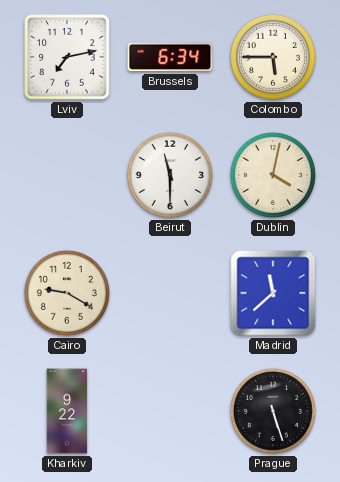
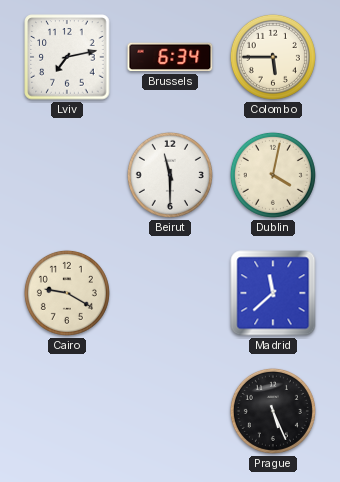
Kharkiv: 9:22 -> none
Prague: 5:27 -> 5:26
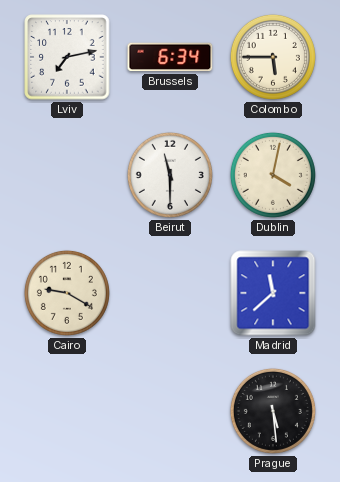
Prague: 5:26 -> 5:29
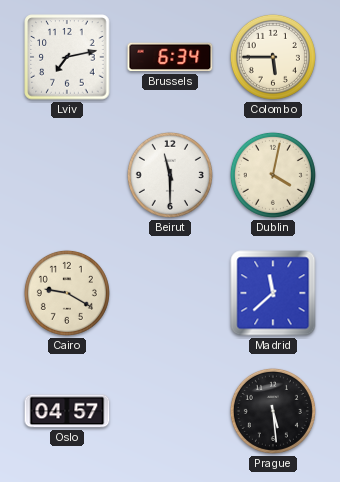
Oslo: none -> 04:57
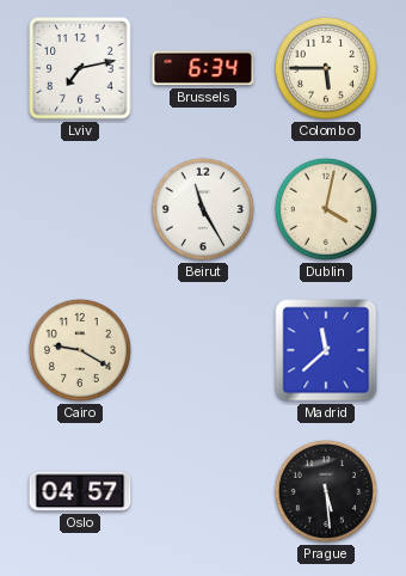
Beirut: 11:30 -> 11:25
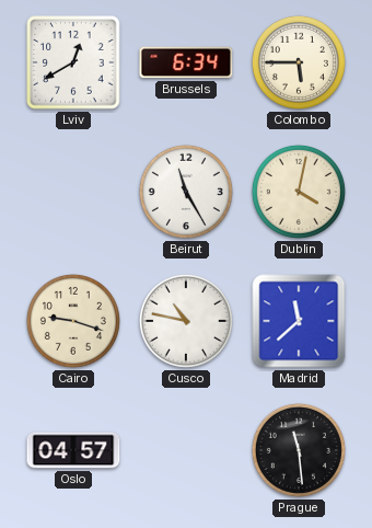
Lviv: 7:13 -> 12:40
Cairo: 9:20 -> 9:18
Cusco: none -> 10:47
Prague: 5:29 -> 11:29
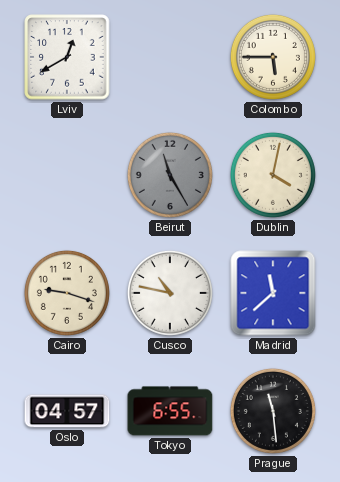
Brussels: 6:34 -> none
Beirut dial: white -> grey
Tokyo: none -> 6:55
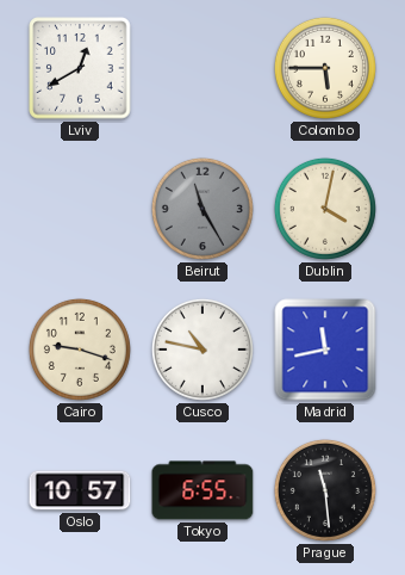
Madrid: 11:38 -> 11:43
Oslo: 04:57 -> 10:57
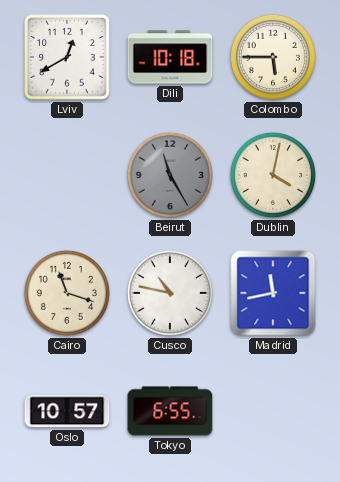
Dili: none -> 10:18
Cairo: 9:18 -> 11:18
Prague: 11:29 -> none
